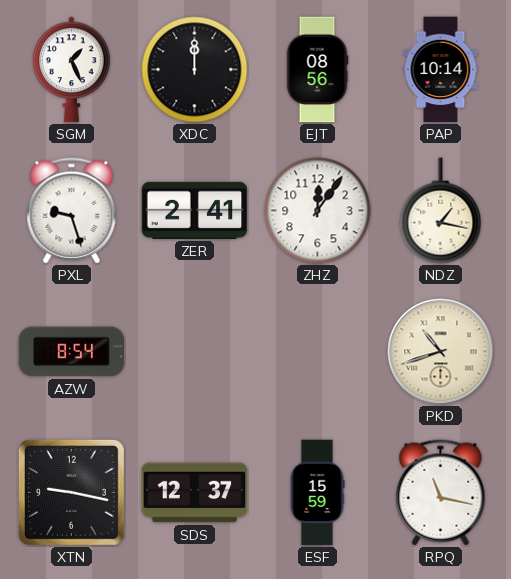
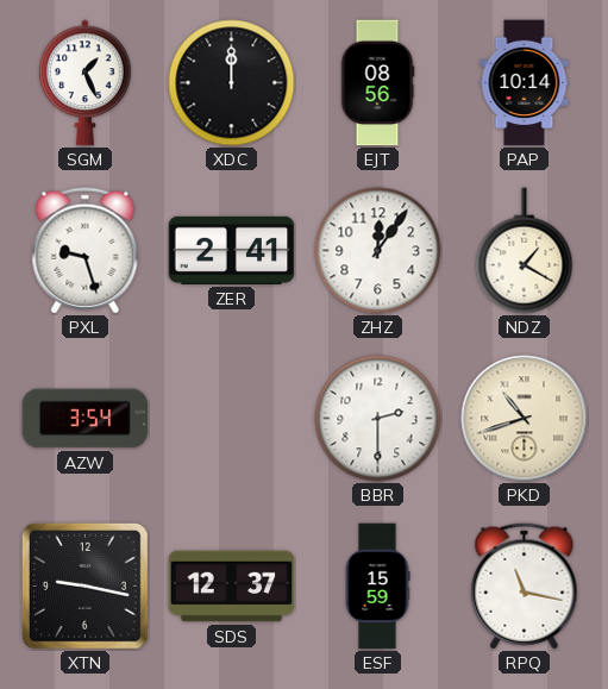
NDZ: 1:17 -> 1:20
AZW: 8:54 -> 3:54
BBR: none -> 2:30
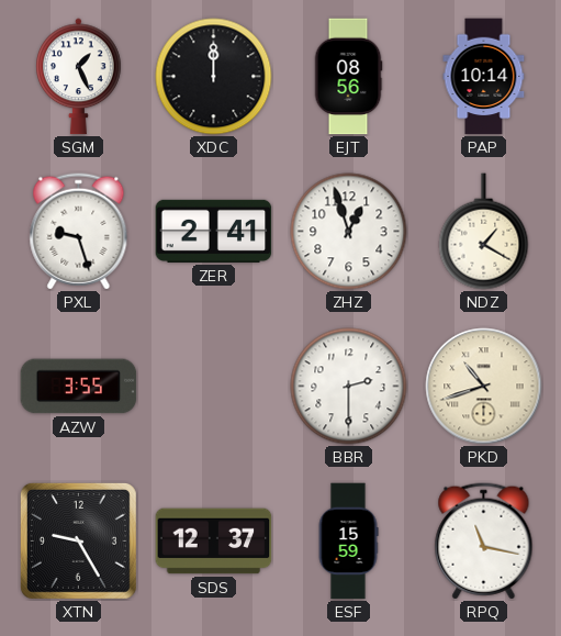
ZHZ: 12:06 -> 12:57
AZW: 3:54 -> 3:55
XTN: 9:17 -> 9:25
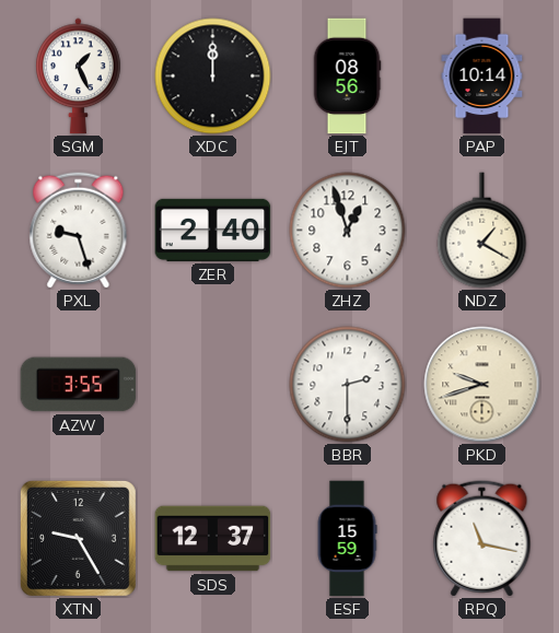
ZER: 2:41 -> 2:40
PKD: 10:42 -> 9:42
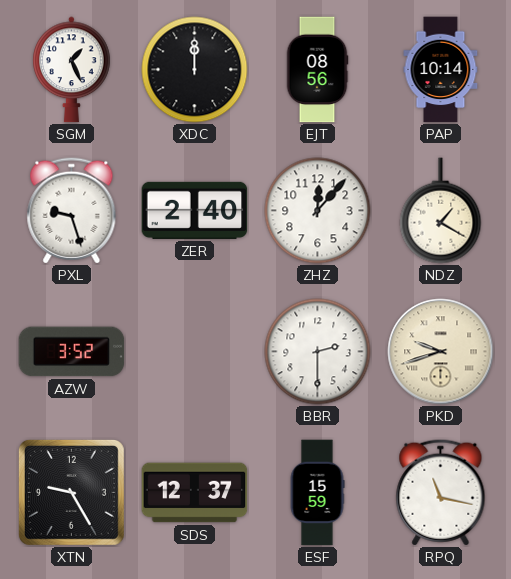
ZHZ: 12:57 -> 12:07
AZW: 3:55 -> 3:52
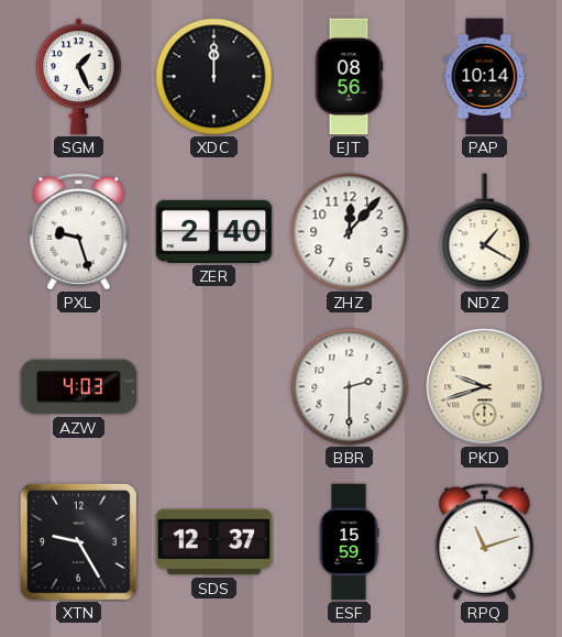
AZW: 3:52 -> 4:03
RPQ: 11:17 -> 11:12
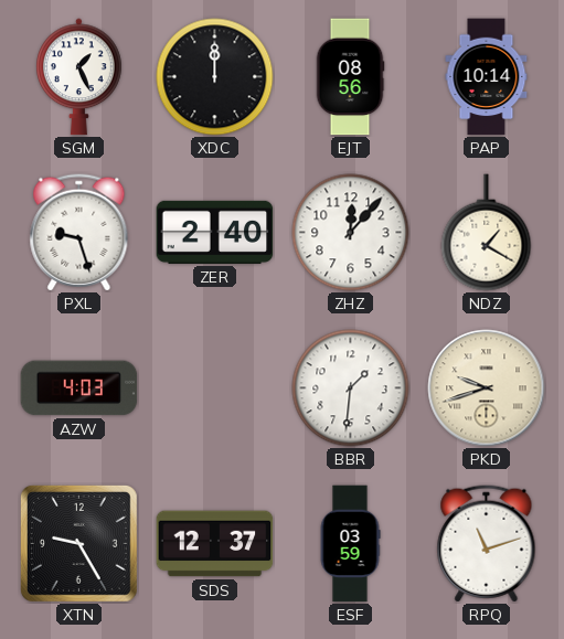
BBR: 2:30 -> 1:31
ESF: 15:59 -> 03:59
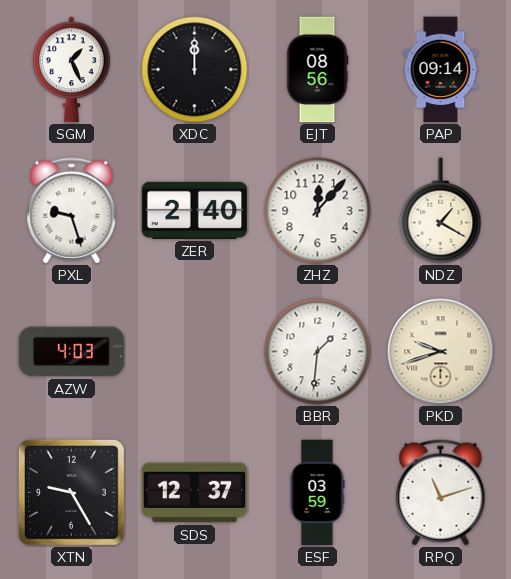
PAP: 10:14 -> 09:14
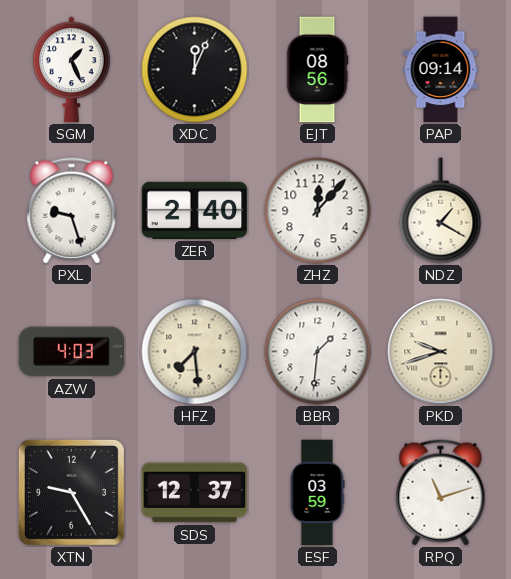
XDC: 12:00 -> 12:04
HFZ: none -> 7:29
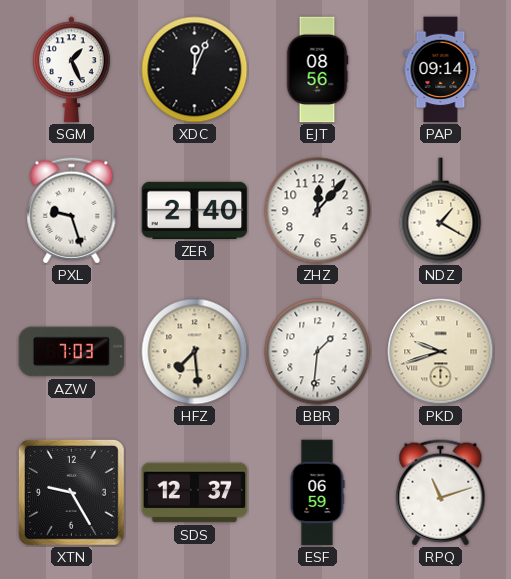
AZW: 4:03 -> 7:03
ESF: 03:59 -> 06:59
